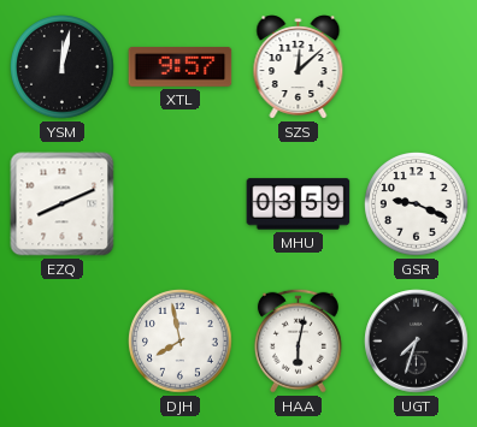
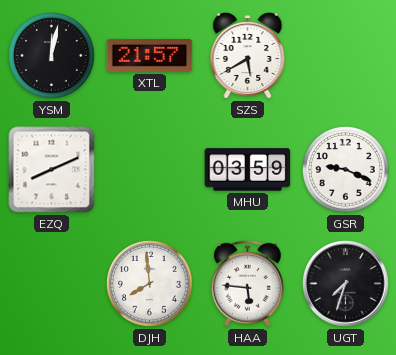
XTL: 9:57 -> 21:57
SZS: 12:08 -> 5:40
DJH: 7:58 -> 7:59
HAA: 6:02 -> 5:46
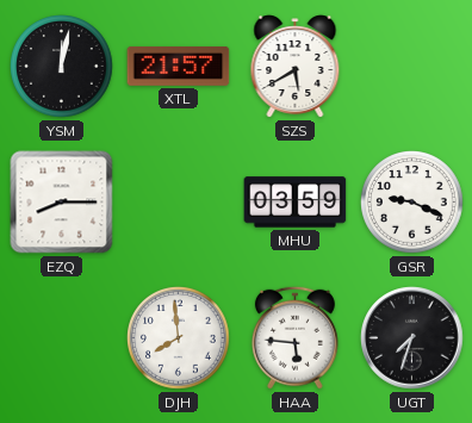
EZQ: 8:11 -> 8:15
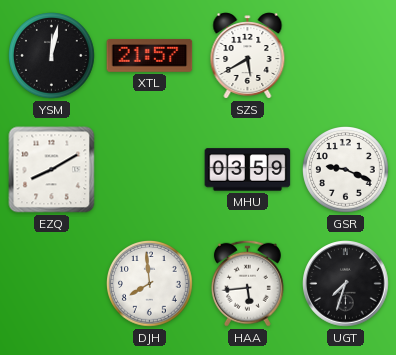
EZQ: 8:15 -> 8:10
HAA: 5:46 -> 5:44
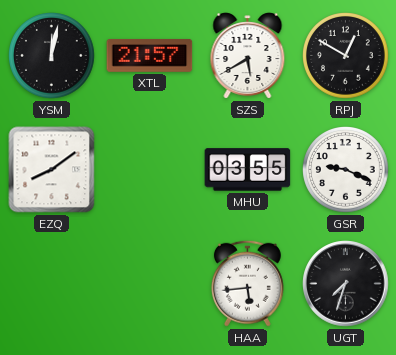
RPJ: none -> 12:50
EZQ: 8:10 -> 8:09
MHU: 03:59 -> 03:55
DJH: 7:59 -> none
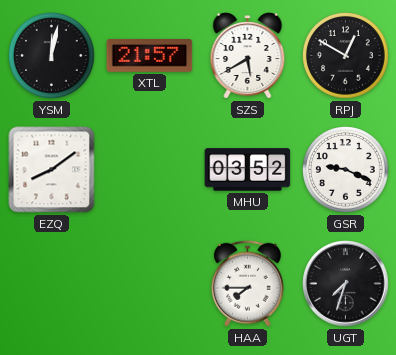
MHU: 03:55 -> 03:52
HAA: 5:44 -> 7:45
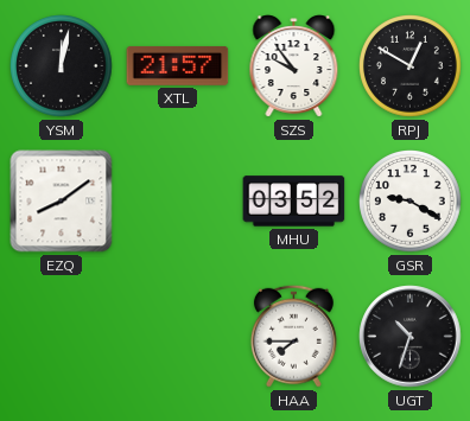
SZS: 5:40 -> 9:54
GSR: 9:19 -> 9:20
UGT: 7:33 -> 10:33
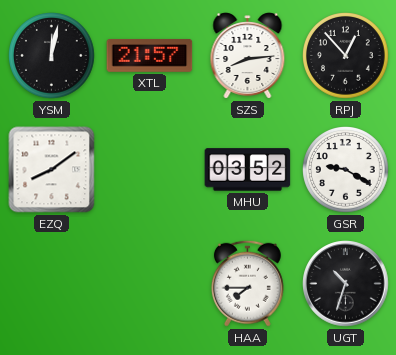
SZS: 9:54 -> 8:14
RPJ: 12:50 -> 12:53
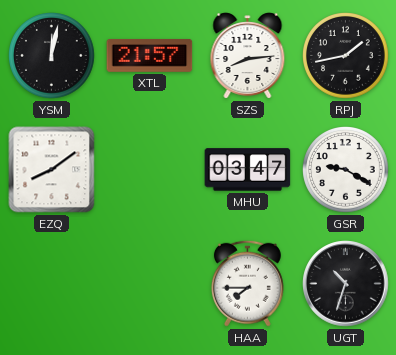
RPJ: 12:53 -> 1:43
MHU: 03:52 -> 03:47
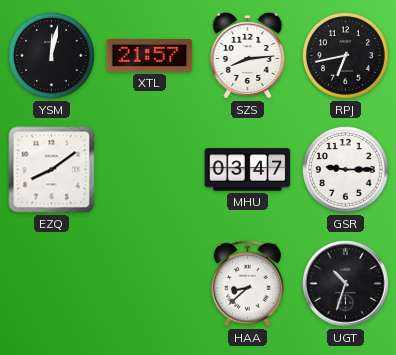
RPJ: 1:43 -> 6:43
GSR: 9:20 -> 9:15
HAA: 7:45 -> 8:38
